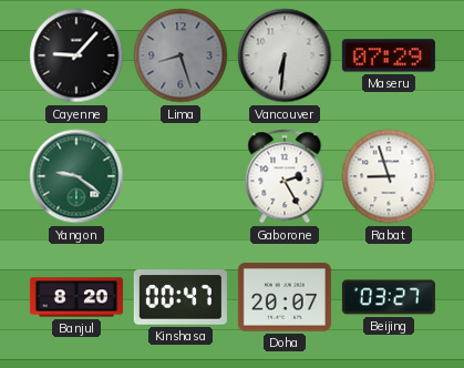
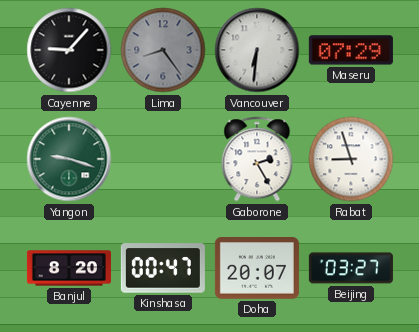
Lima: 8:27 -> 8:24
Yangon: 9:21 -> 9:18
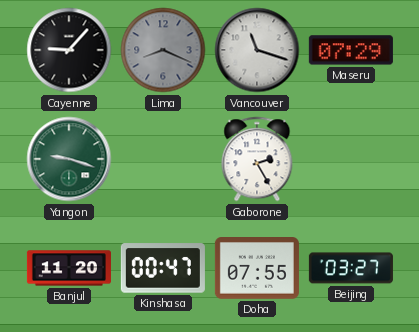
Lima: 8:24 -> 8:19
Vancouver: 6:31 -> 11:18
Rabat: 8:57 -> none
Banjul: 8:20 -> 11:20
Doha: 20:07 -> 07:55
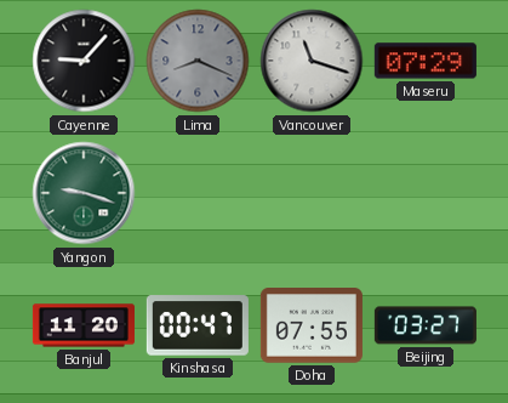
Gaborone: 2:25 -> none
